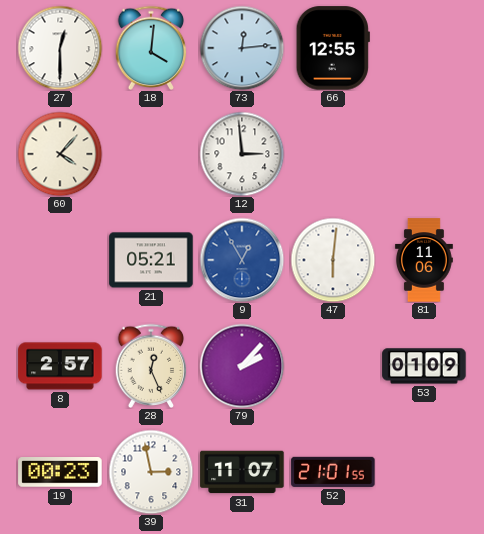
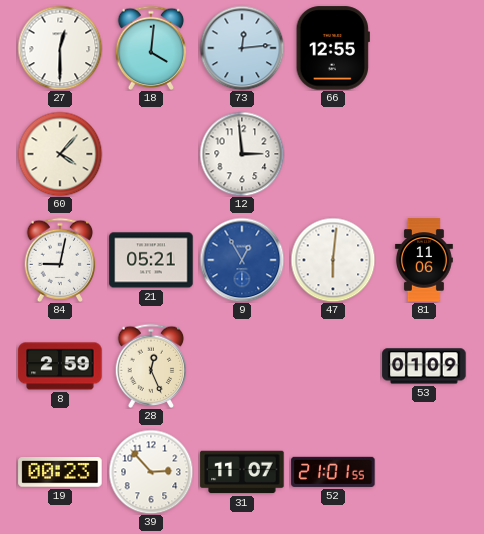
84: none -> 9:02
8: 2:57 -> 2:59
79: 2:07 -> none
39: 2:58 -> 2:53
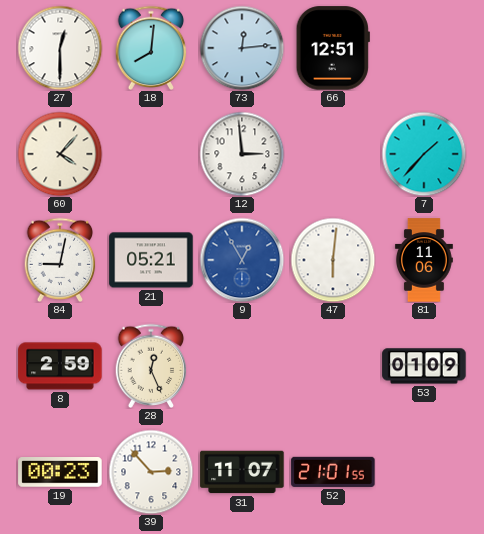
18: 4:01 -> 8:01
66: 12:55 -> 12:51
7: none -> 1:37
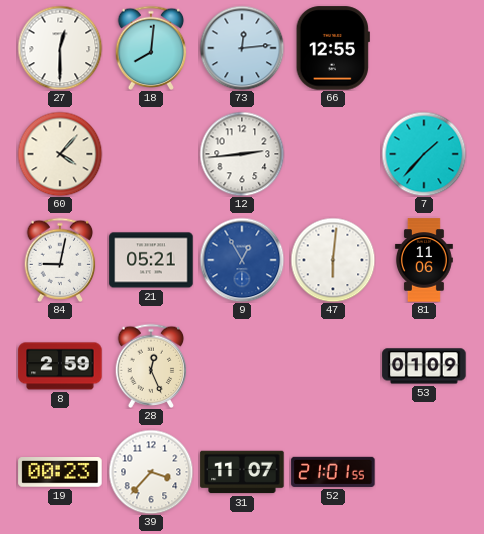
66: 12:51 -> 12:55
12: 2:59 -> 2:44
39: 2:53 -> 3:37
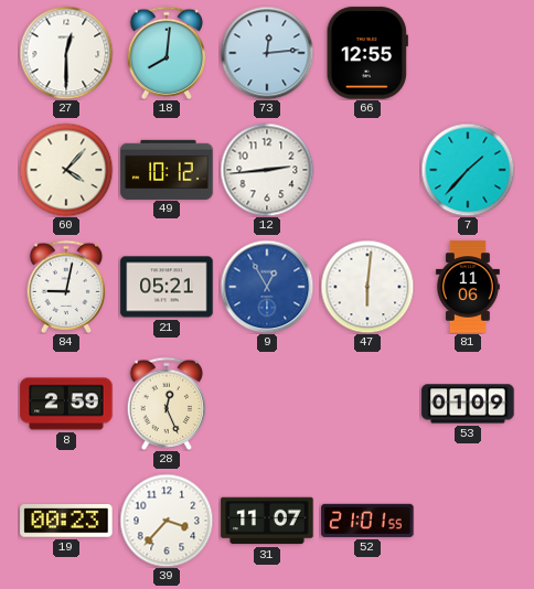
49: none -> 10:12
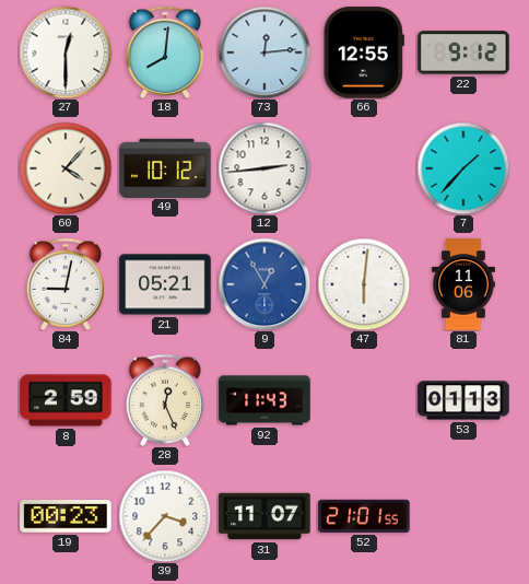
22: none -> 9:12
92: none -> 11:43
53: 01:09 -> 01:13
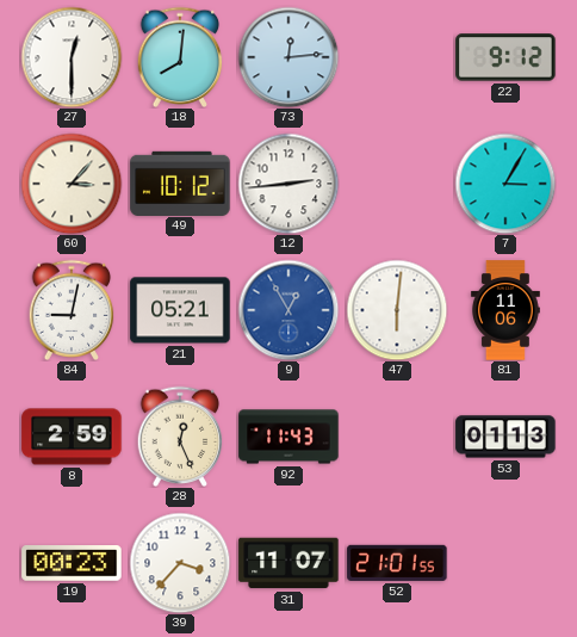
66: 12:55 -> none
60: 4:07 -> 3:07
7: 1:37 -> 3:05
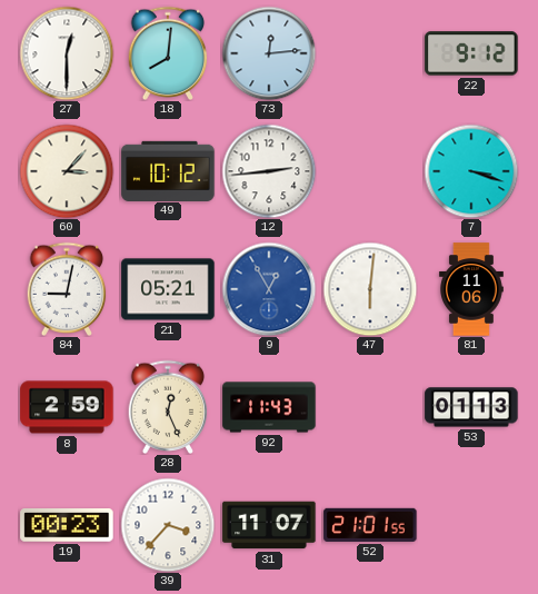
7: 3:05 -> 3:18
